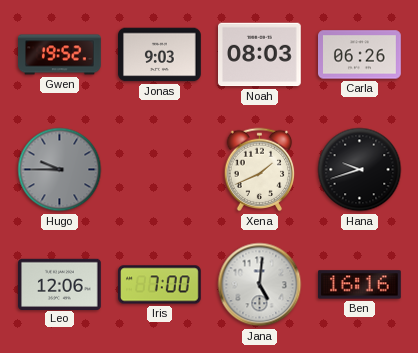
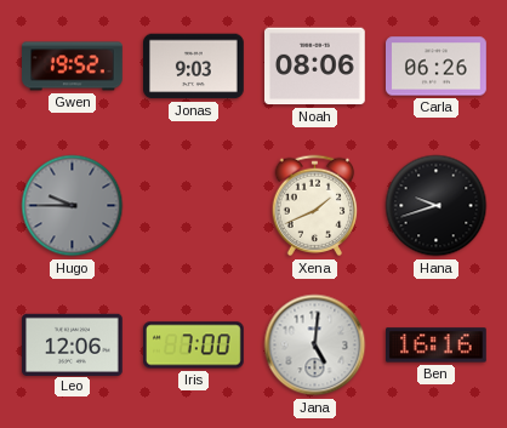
Noah: 08:03 -> 08:06
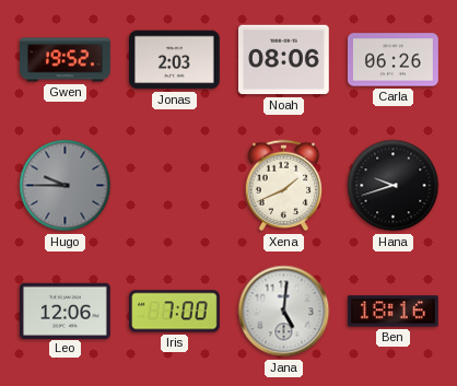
Jonas: 9:03 -> 2:03
Ben: 16:16 -> 18:16
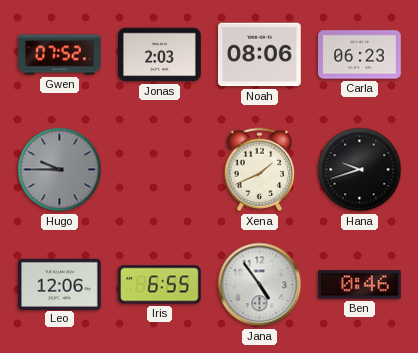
Gwen: 19:52 -> 07:52
Carla: 06:26 -> 06:23
Iris: 7:00 -> 6:55
Jana: 5:01 -> 4:54
Ben: 18:16 -> 0:46
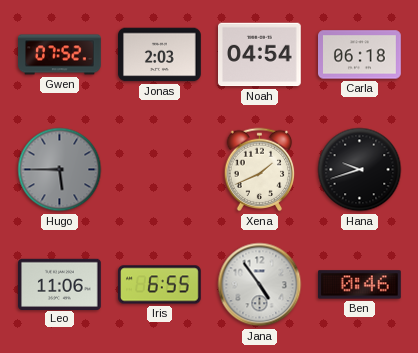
Noah: 08:06 -> 04:54
Carla: 06:23 -> 06:18
Hugo: 9:45 -> 5:45
Leo: 12:06 -> 11:06
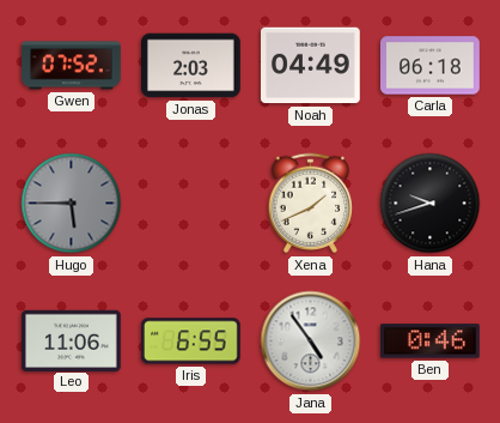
Noah: 04:54 -> 04:49
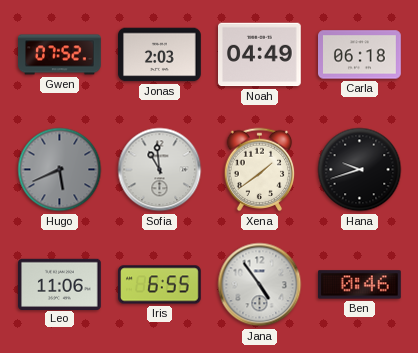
Hugo: 5:45 -> 5:41
Sofia: none -> 10:59
Xena: 1:41 -> 1:39
